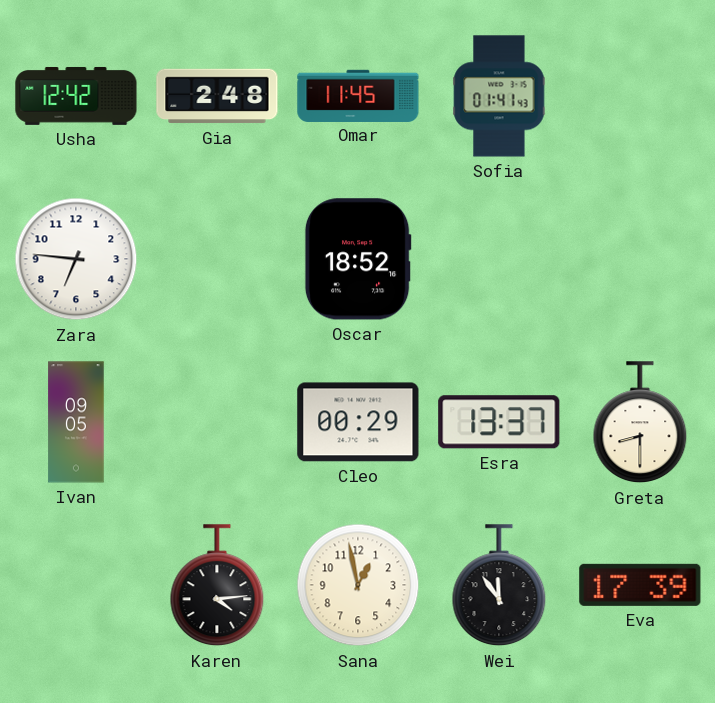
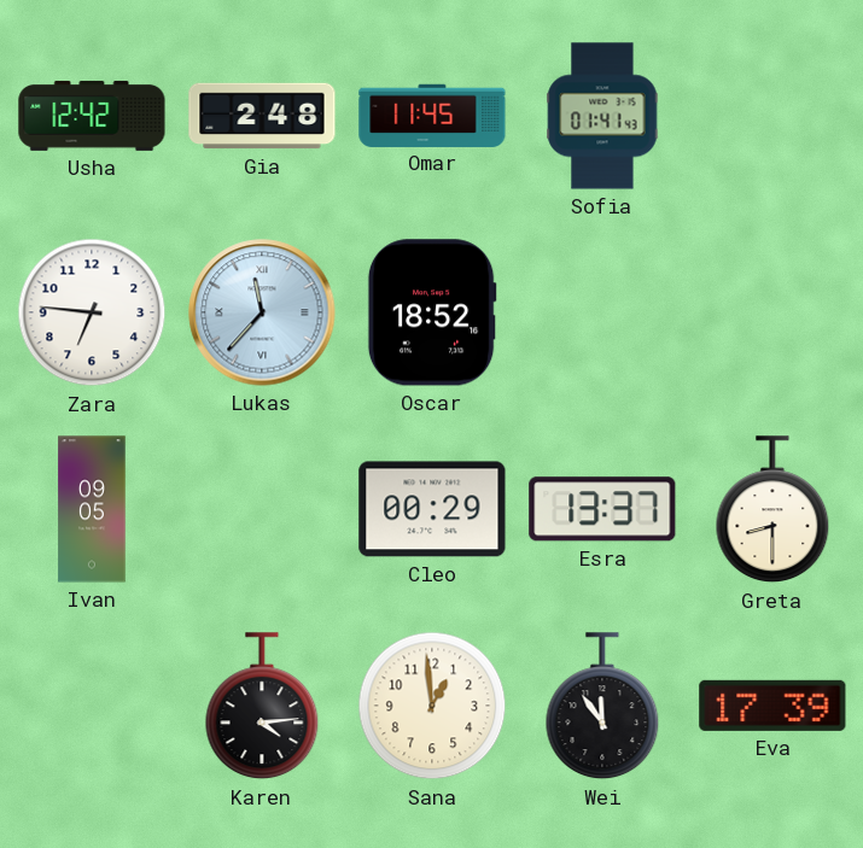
Lukas: none -> 11:37
Sana: 12:58 -> 12:59
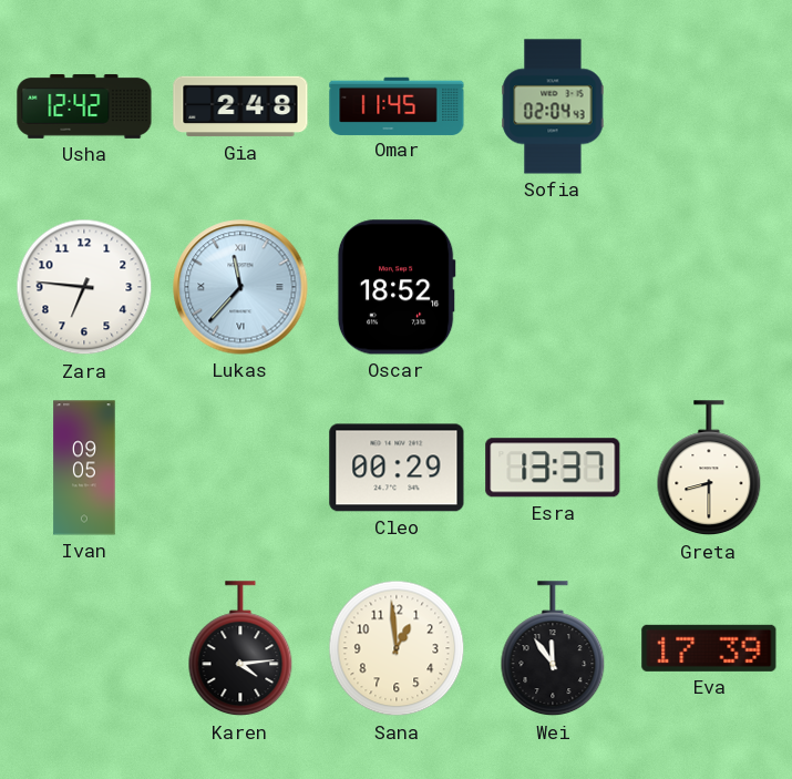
Sofia: 01:41 -> 02:04
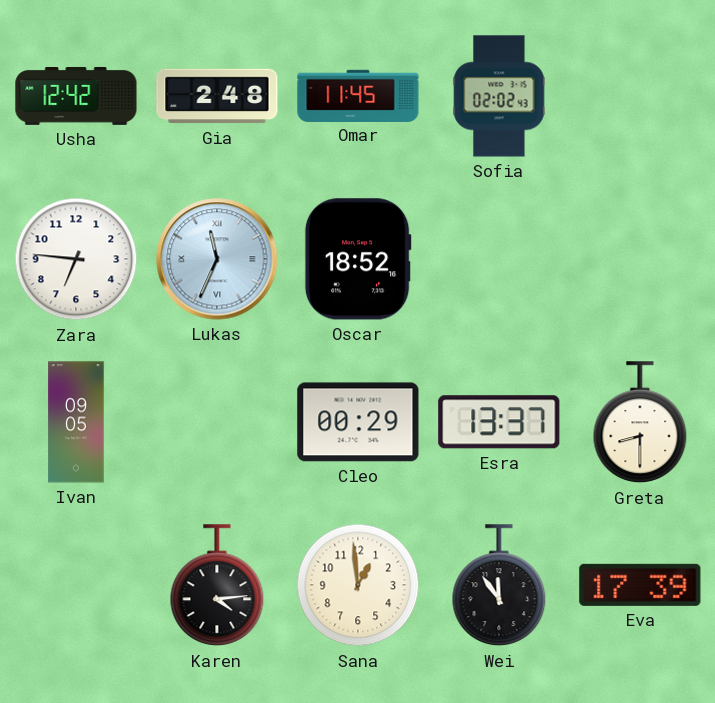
Sofia: 02:04 -> 02:02
Lukas: 11:37 -> 11:34
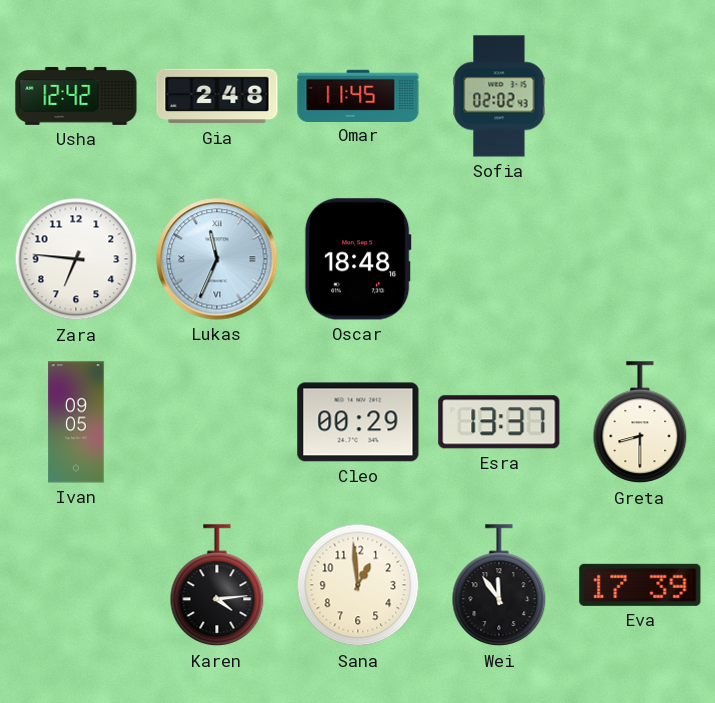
Oscar: 18:52 -> 18:48
